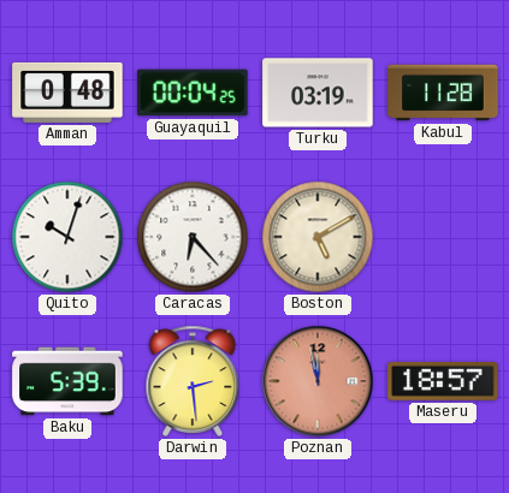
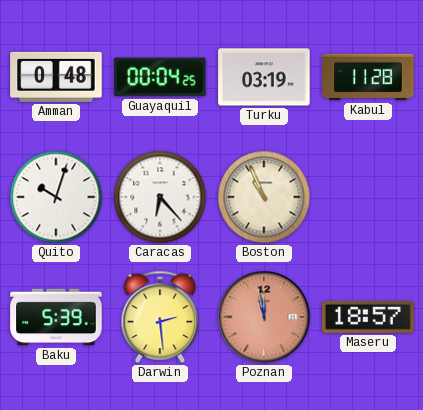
Boston: 5:10 -> 10:56
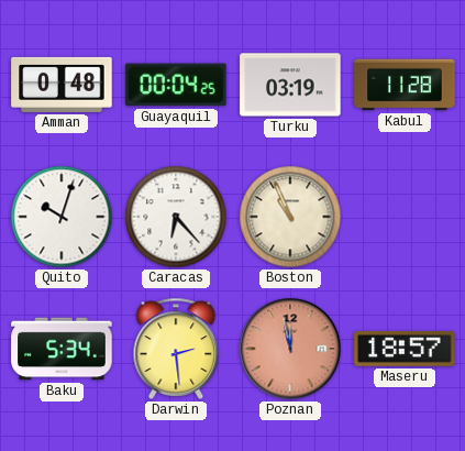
Baku: 5:39 -> 5:34
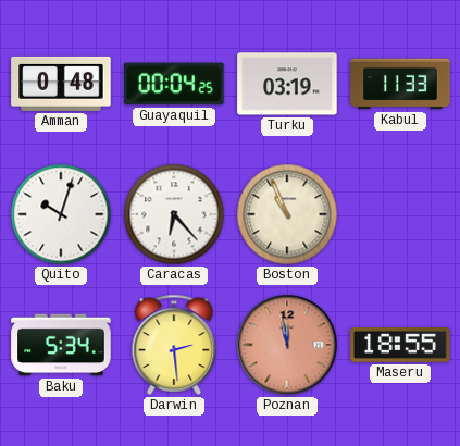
Kabul: 11:28 -> 11:33
Maseru: 18:57 -> 18:55
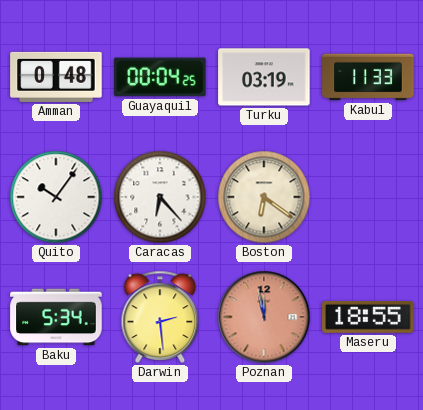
Quito: 10:03 -> 10:06
Boston: 10:56 -> 6:21
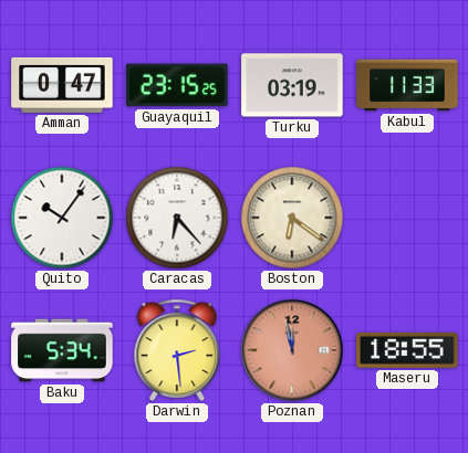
Amman: 0:48 -> 0:47
Guayaquil: 00:04 -> 23:15
